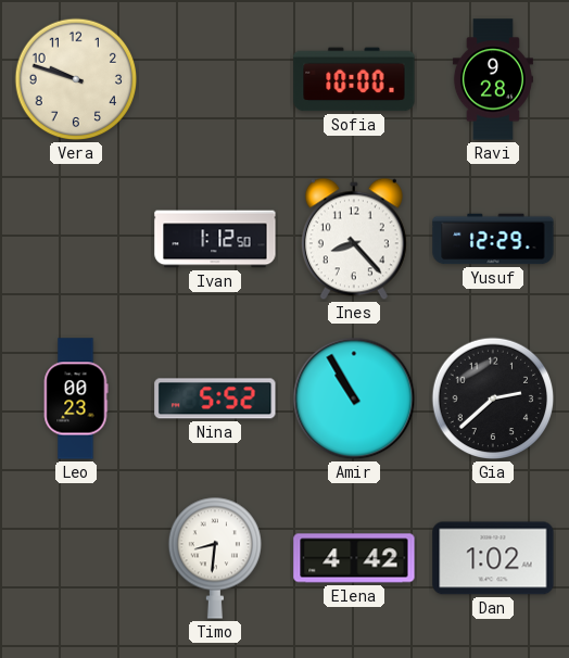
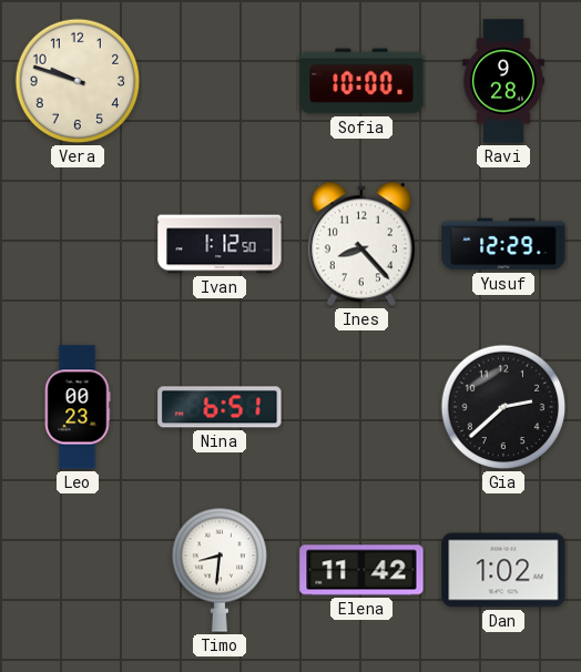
Nina: 5:52 -> 6:51
Amir: 10:55 -> none
Elena: 4:42 -> 11:42
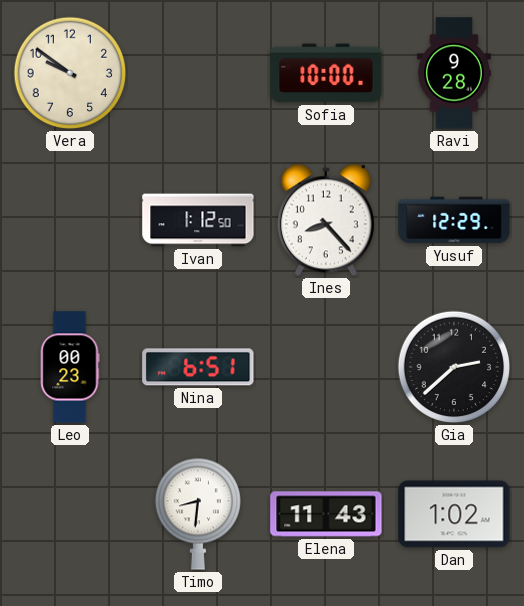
Vera: 9:48 -> 9:51
Elena: 11:42 -> 11:43
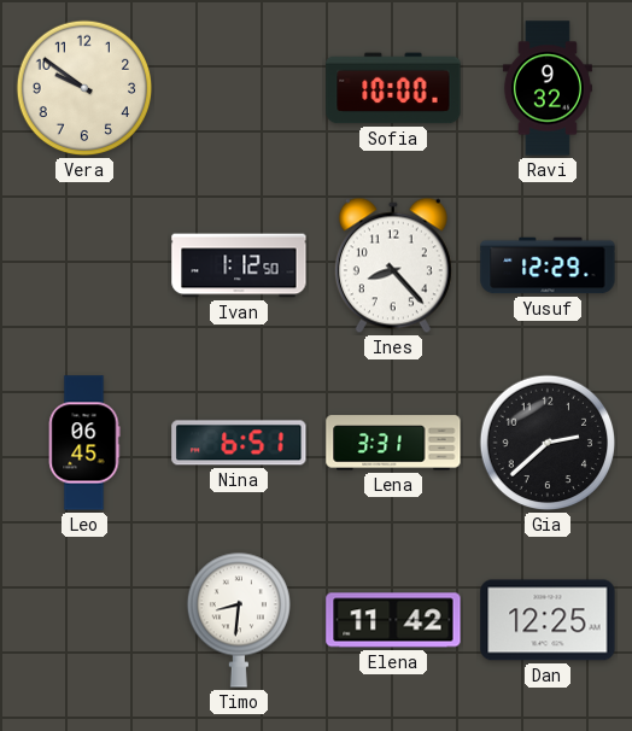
Ravi: 9:28 -> 9:32
Leo: 00:23 -> 06:45
Lena: none -> 3:31
Elena: 11:43 -> 11:42
Dan: 1:02 -> 12:25
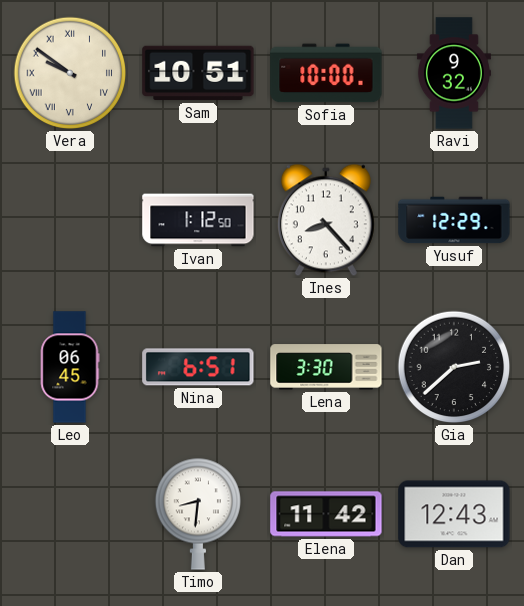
Vera numerals: Arabic -> Roman
Sam: none -> 10:51
Lena: 3:31 -> 3:30
Dan: 12:25 -> 12:43
